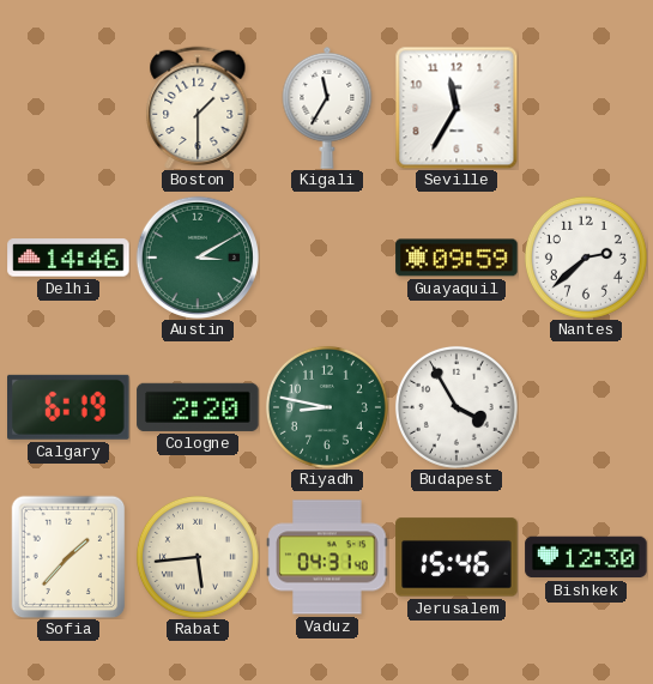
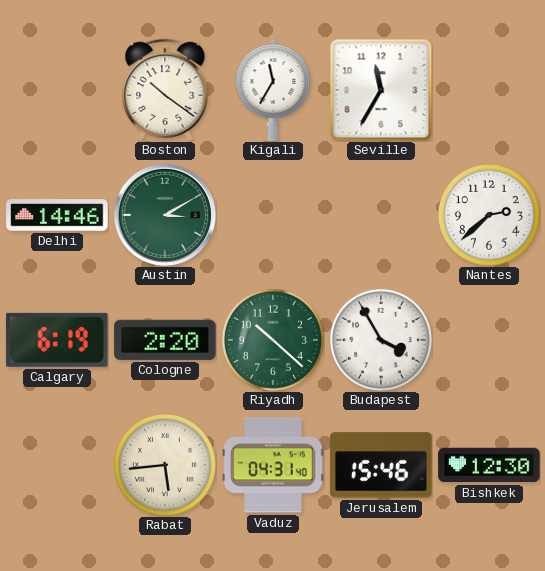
Boston: 1:30 -> 10:21
Guayaquil: 09:59 -> none
Riyadh: 8:47 -> 10:22
Sofia: 1:37 -> none
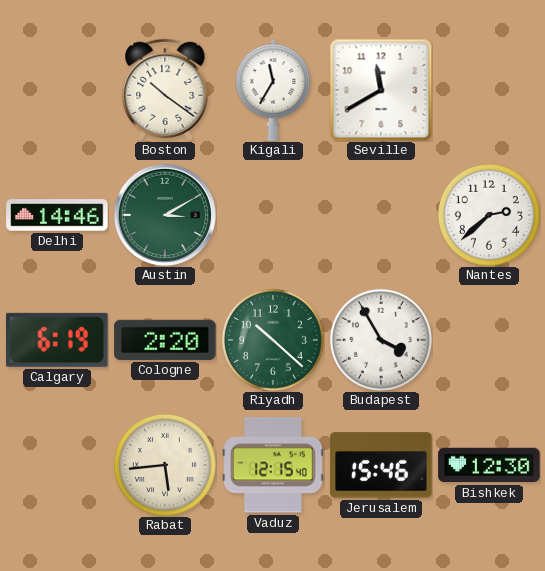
Seville: 11:35 -> 11:40
Vaduz: 04:31 -> 12:15
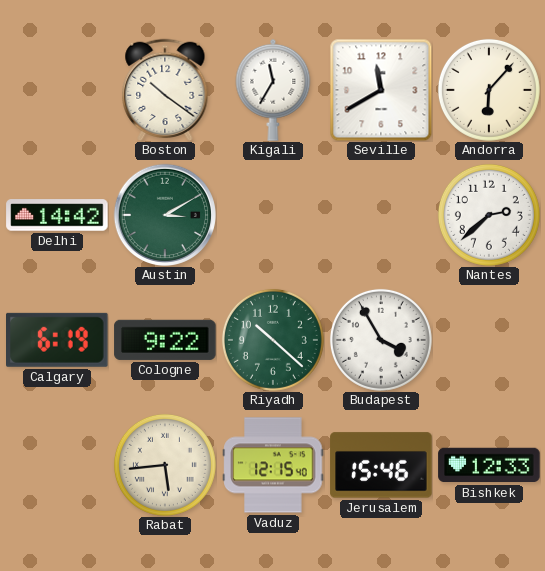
Andorra: none -> 6:07
Delhi: 14:46 -> 14:42
Cologne: 2:20 -> 9:22
Bishkek: 12:30 -> 12:33
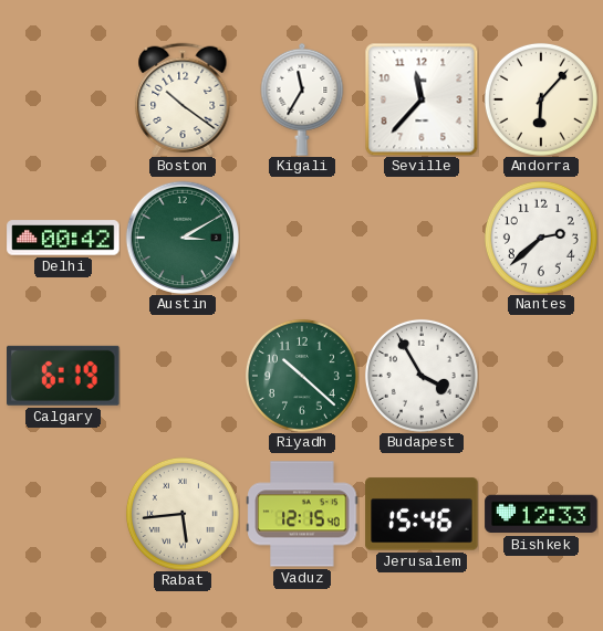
Seville: 11:40 -> 11:37
Delhi: 14:42 -> 00:42
Cologne: 9:22 -> none
